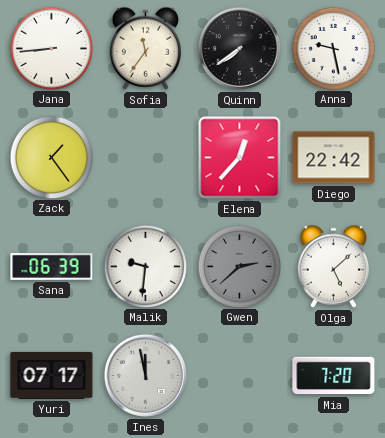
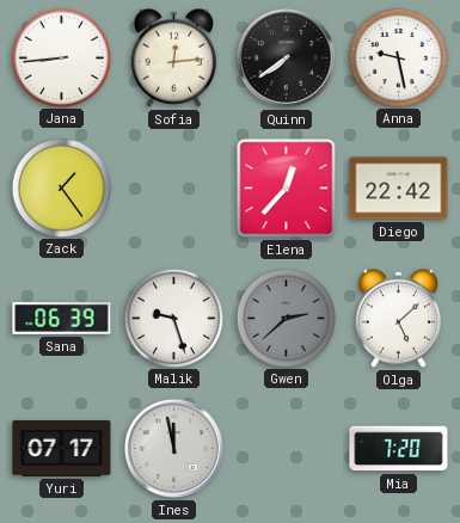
Sofia: 11:36 -> 12:14
Malik: 9:31 -> 9:27
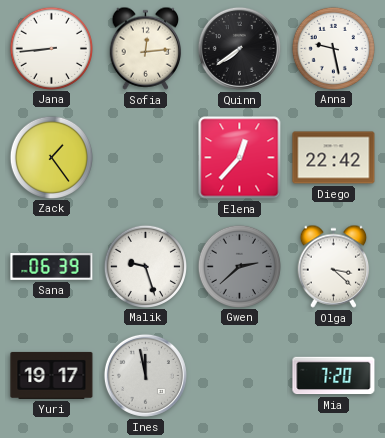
Olga: 5:08 -> 3:22
Yuri: 07:17 -> 19:17
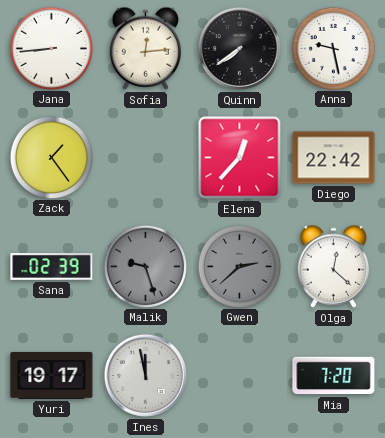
Sana: 06:39 -> 02:39
Malik dial: white -> grey
Olga: 3:22 -> 12:22
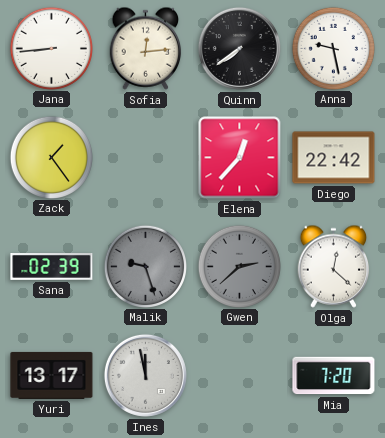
Yuri: 19:17 -> 13:17
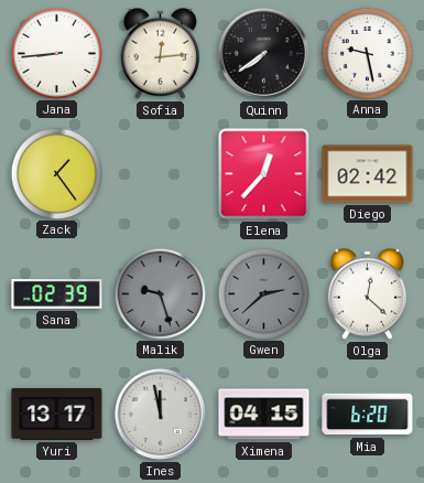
Diego: 22:42 -> 02:42
Ximena: none -> 04:15
Mia: 7:20 -> 6:20
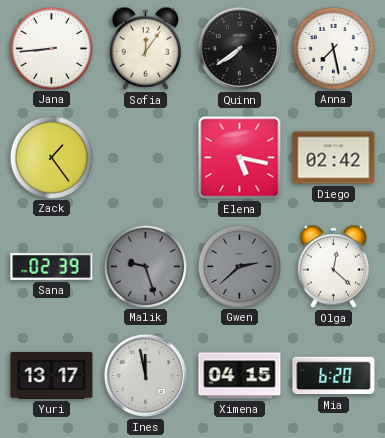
Sofia: 12:14 -> 12:06
Anna: 9:28 -> 7:28
Elena: 12:37 -> 5:17
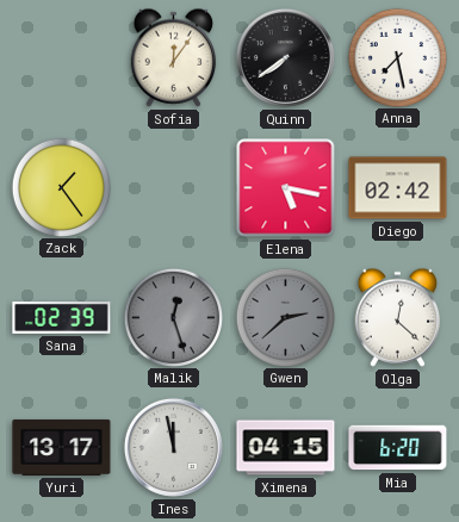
Jana: 8:44 -> none
Malik: 9:27 -> 12:27
